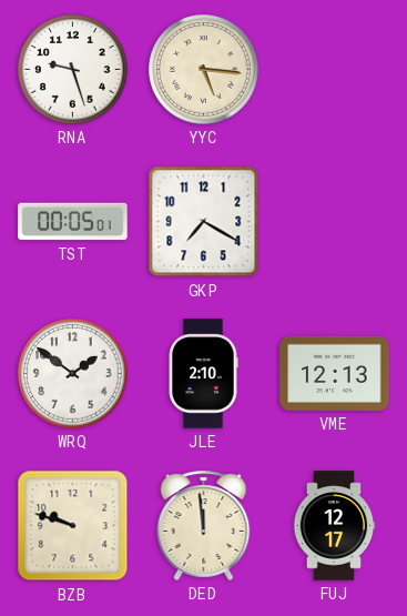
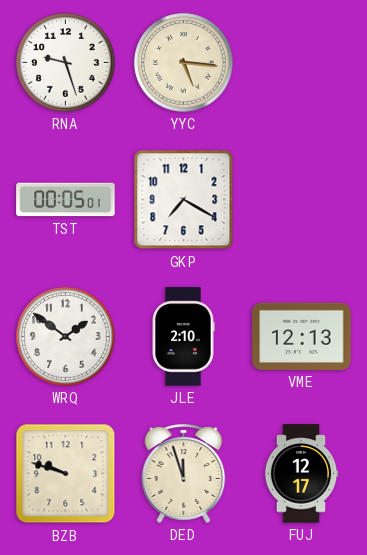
DED: 11:59 -> 11:57
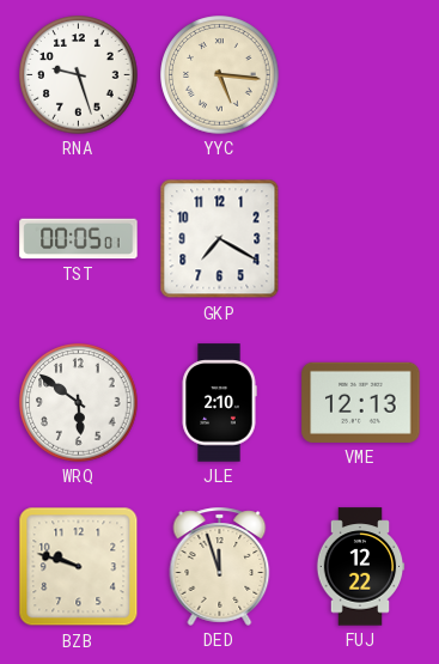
WRQ: 1:51 -> 5:51
FUJ: 12:17 -> 12:22
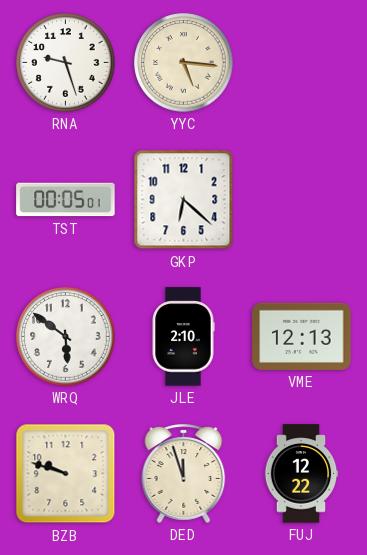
GKP: 7:20 -> 6:22
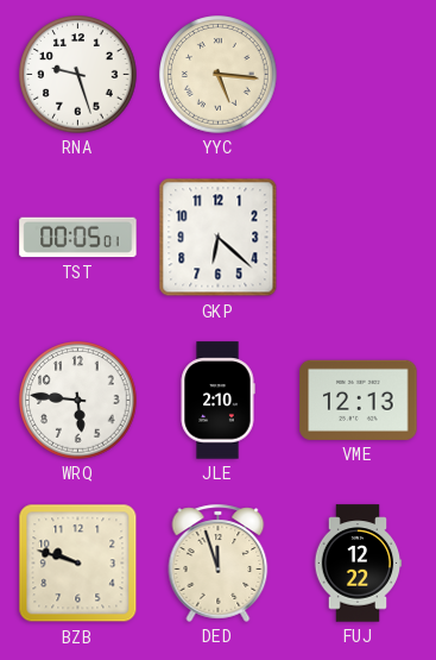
WRQ: 5:51 -> 5:46
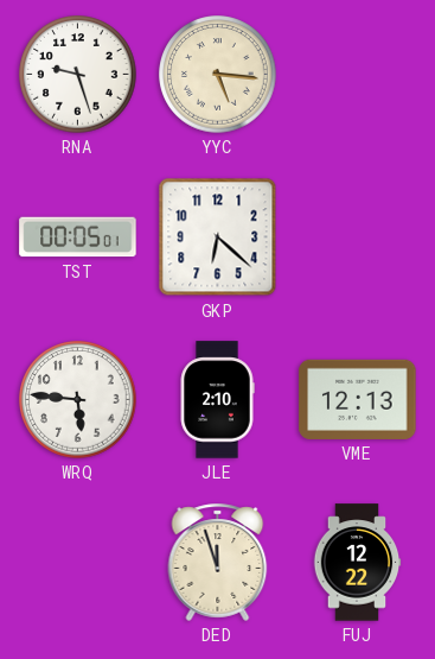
BZB: 9:48 -> none
